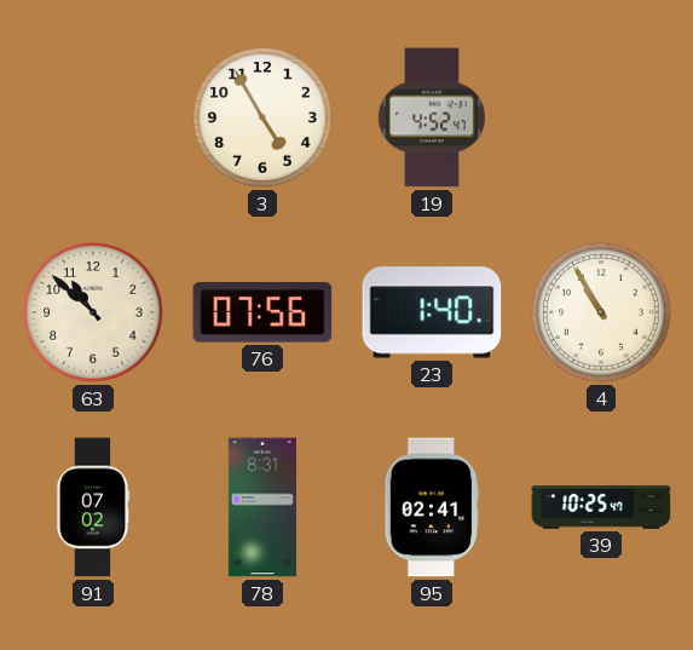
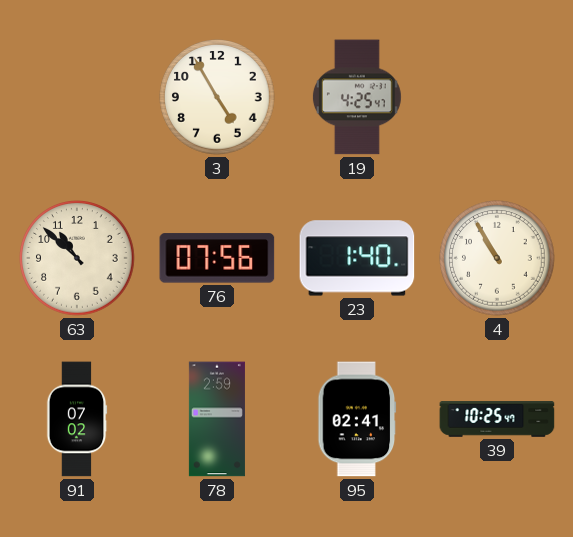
19: 4:52 -> 4:25
78: 8:31 -> 2:59
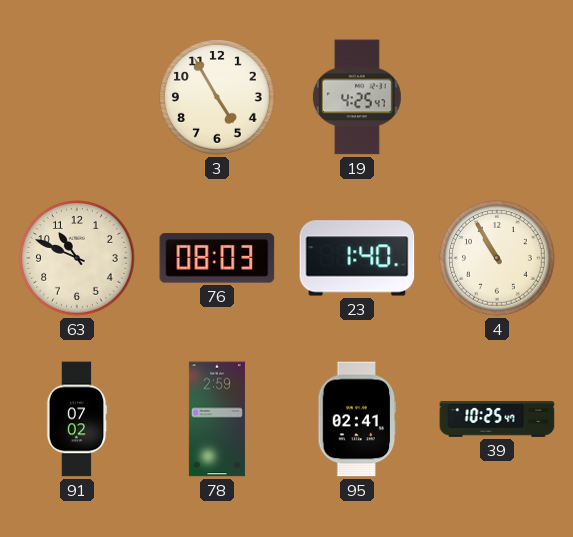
63: 10:52 -> 10:49
76: 07:56 -> 08:03
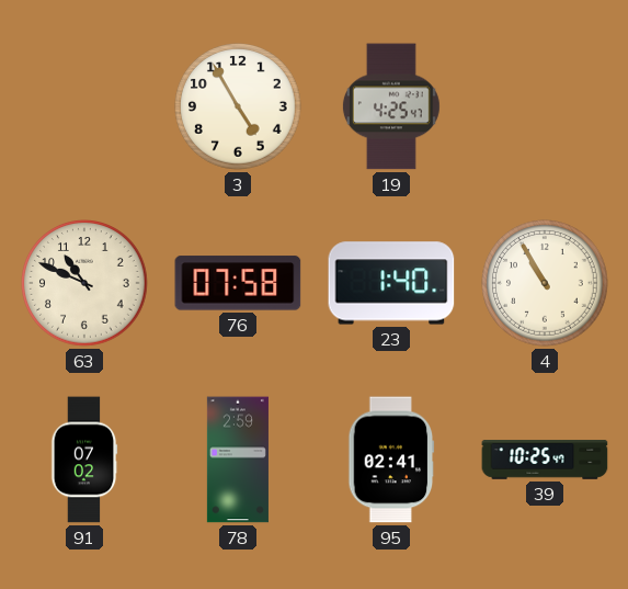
76: 08:03 -> 07:58
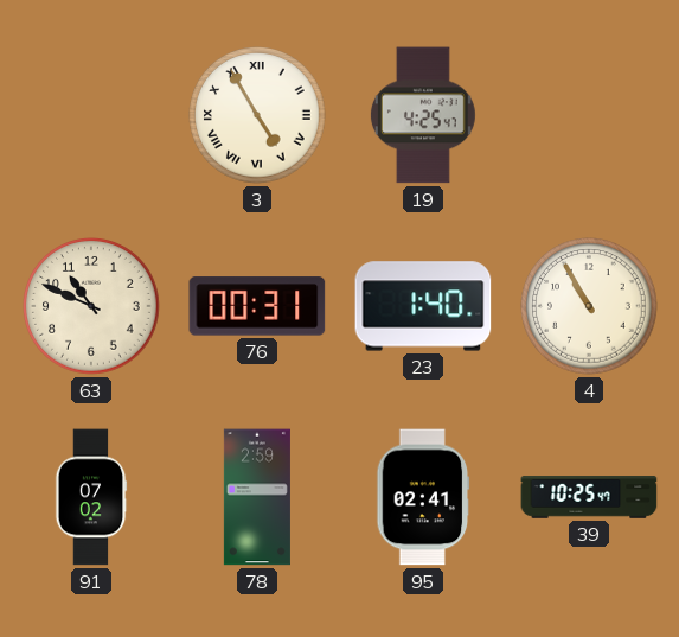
3 numerals: Arabic -> Roman
76: 07:58 -> 00:31
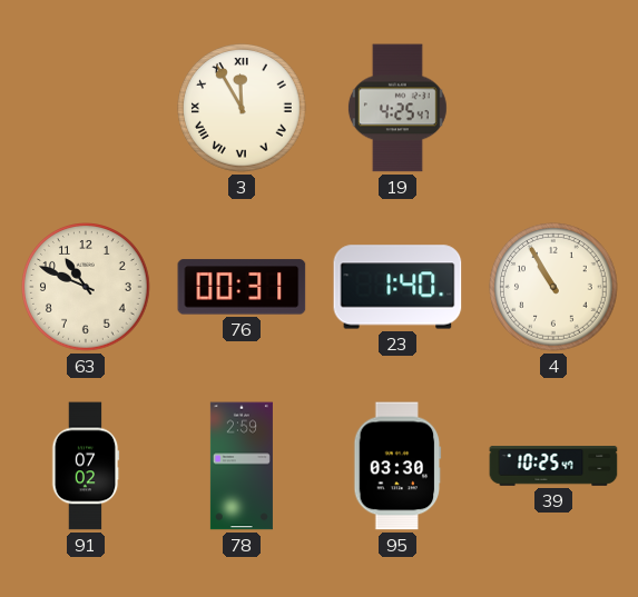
3: 4:55 -> 11:55
95: 02:41 -> 03:30
